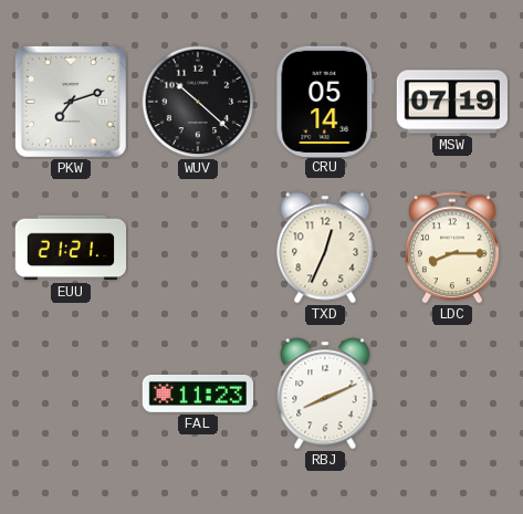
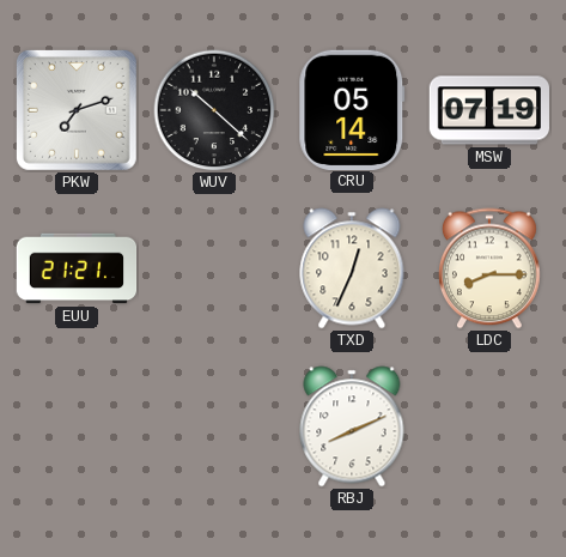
FAL: 11:23 -> none
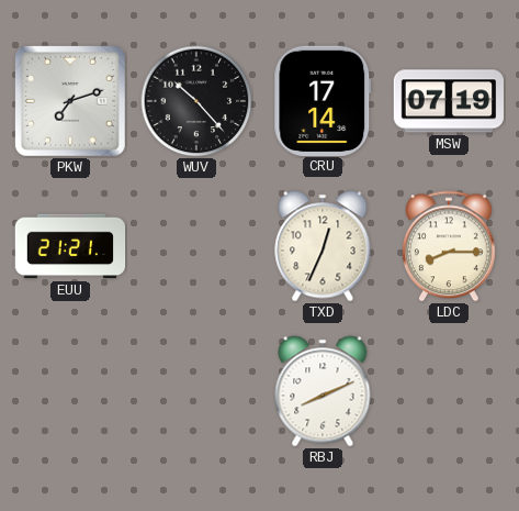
WUV: 10:22 -> 10:23
CRU: 05:14 -> 17:14
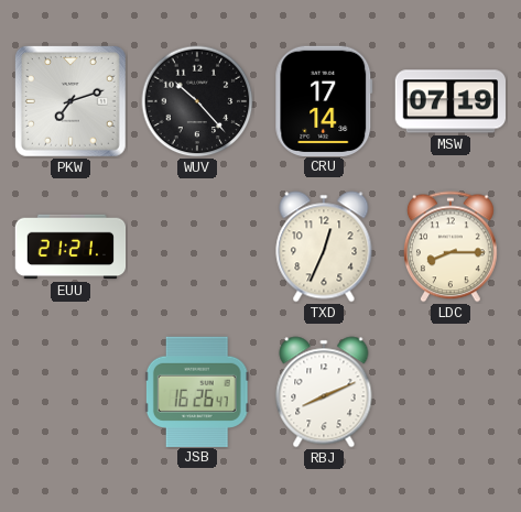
JSB: none -> 16:26
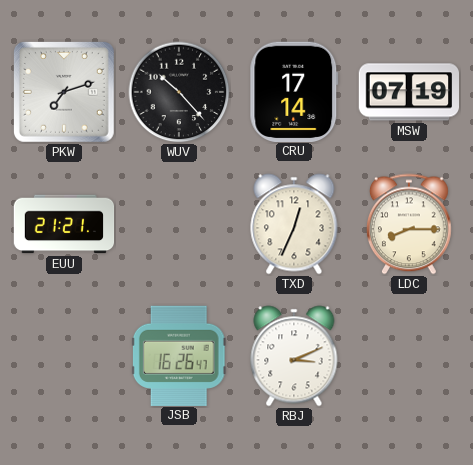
RBJ: 8:11 -> 3:11
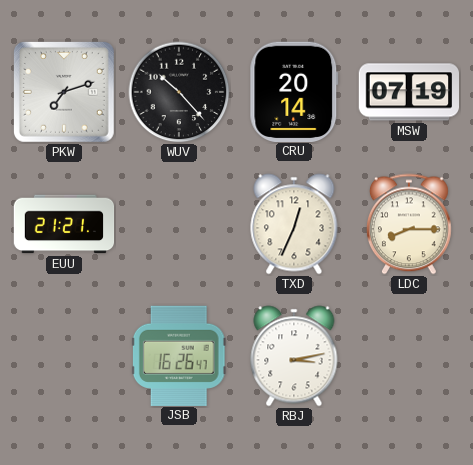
CRU: 17:14 -> 20:14
RBJ: 3:11 -> 3:13
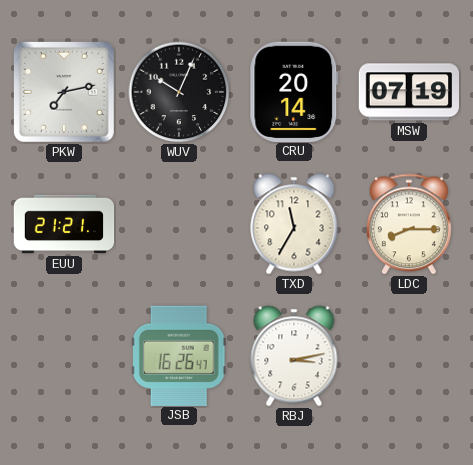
PKW: 7:12 -> 7:13
WUV: 10:23 -> 10:04
TXD: 12:34 -> 11:35
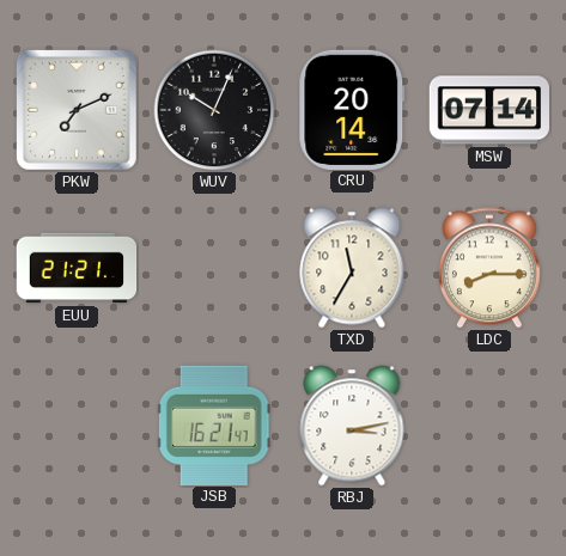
PKW: 7:13 -> 7:11
MSW: 07:19 -> 07:14
JSB: 16:26 -> 16:21
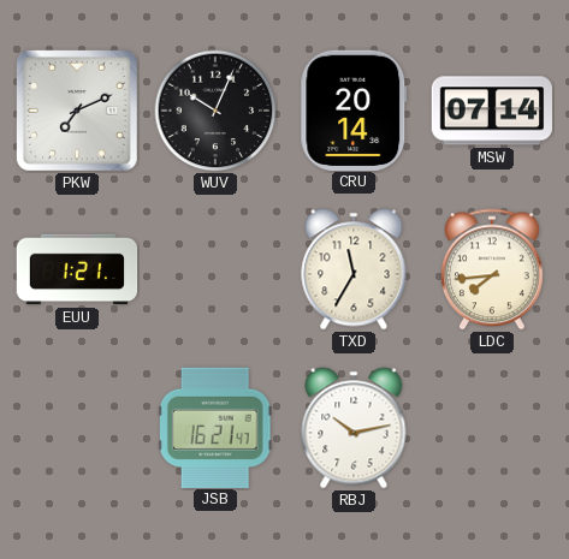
EUU: 21:21 -> 1:21
LDC: 8:15 -> 7:44
RBJ: 3:13 -> 10:13
